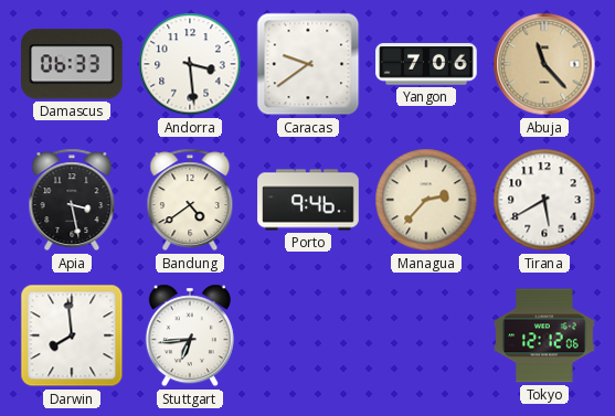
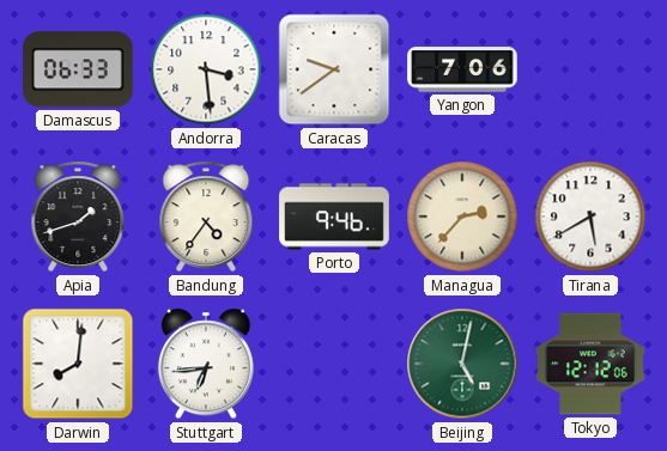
Abuja: 11:23 -> none
Apia: 3:28 -> 1:42
Bandung: 4:39 -> 4:36
Darwin: 7:59 -> 8:01
Beijing: none -> 5:02
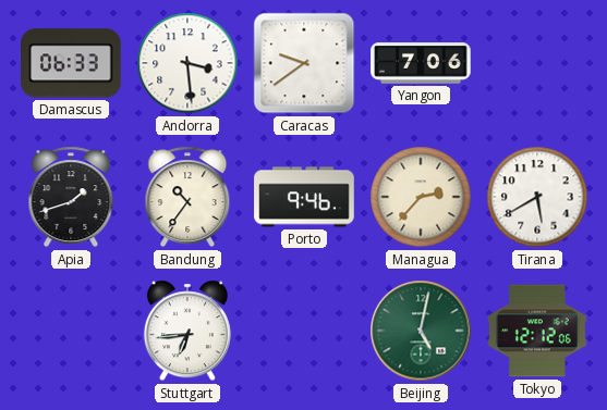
Bandung: 4:36 -> 10:36
Darwin: 8:01 -> none
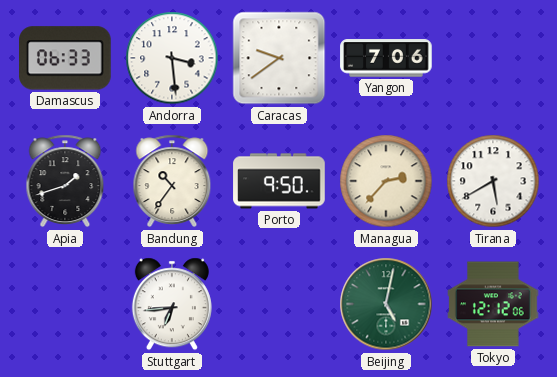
Porto: 9:46 -> 9:50
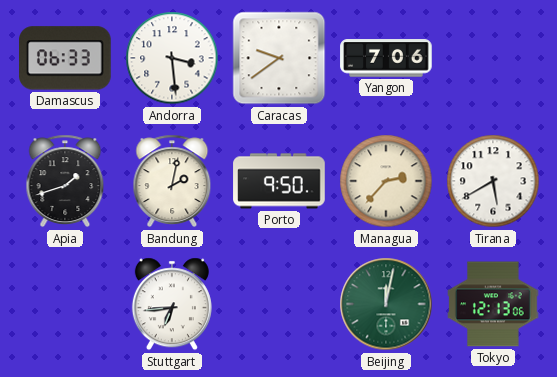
Bandung: 10:36 -> 2:02
Beijing: 5:02 -> 12:02
Tokyo: 12:12 -> 12:13
